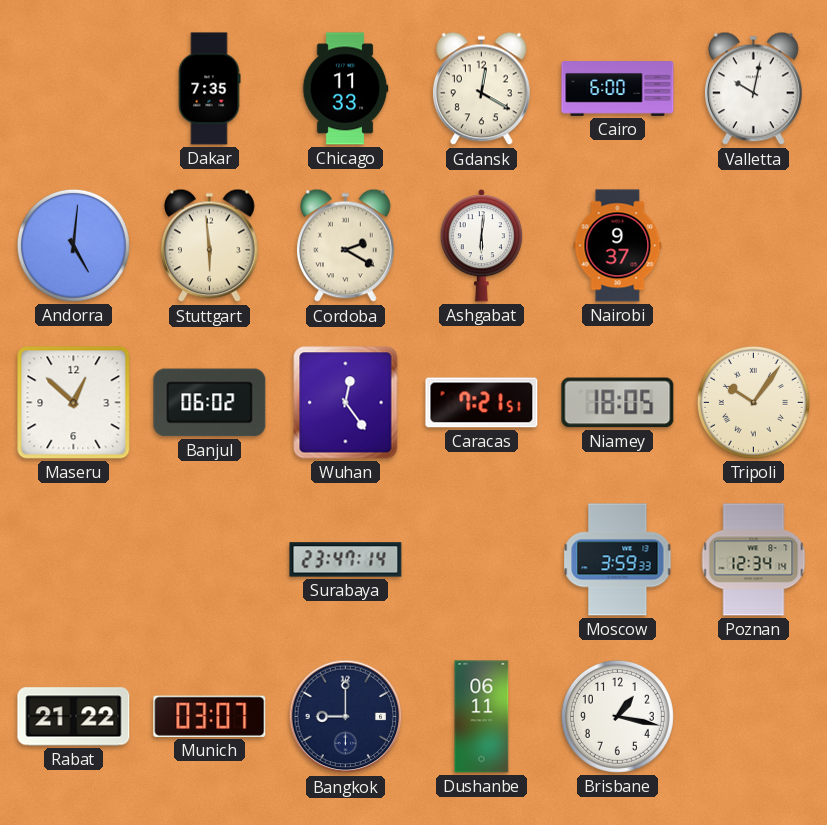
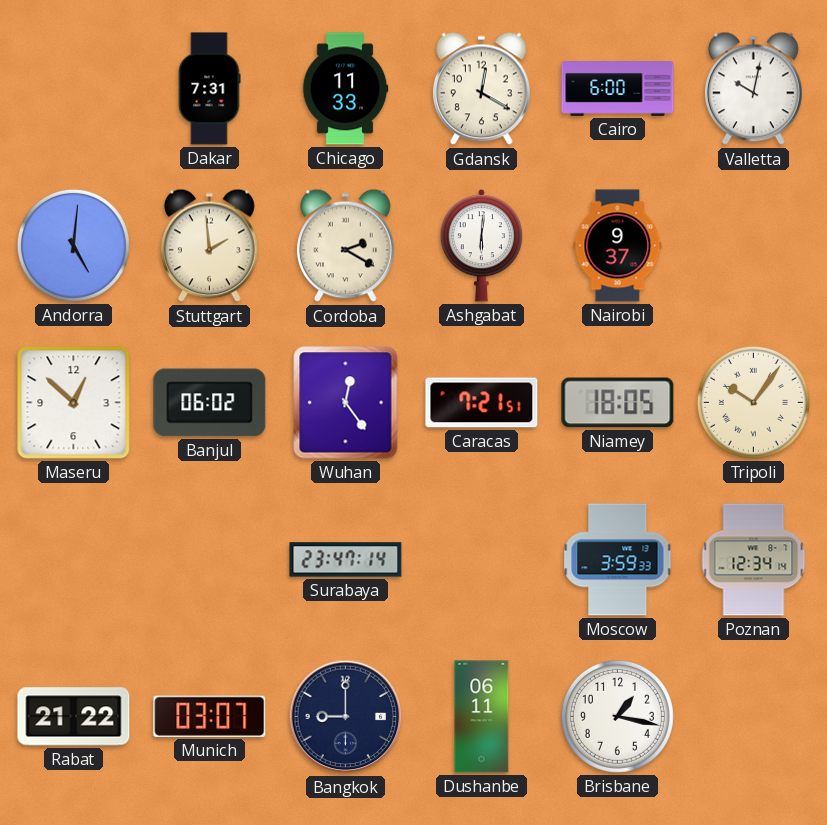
Dakar: 7:35 -> 7:31
Stuttgart: 5:59 -> 1:59
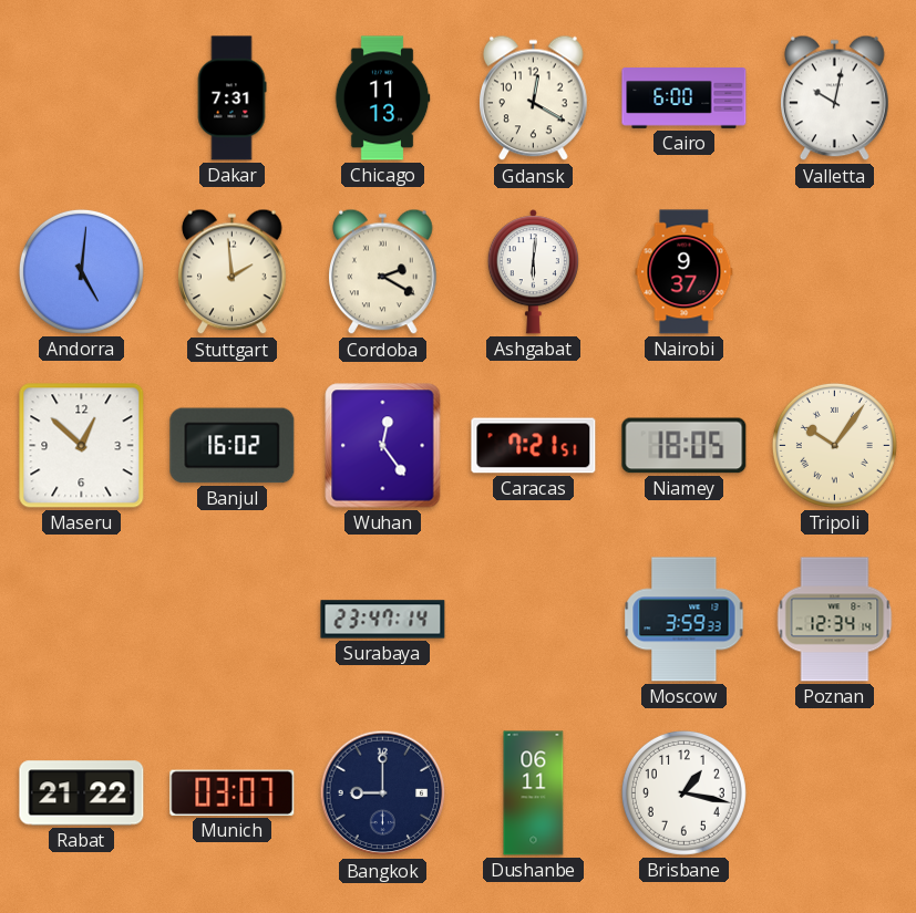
Chicago: 11:33 -> 11:13
Banjul: 06:02 -> 16:02
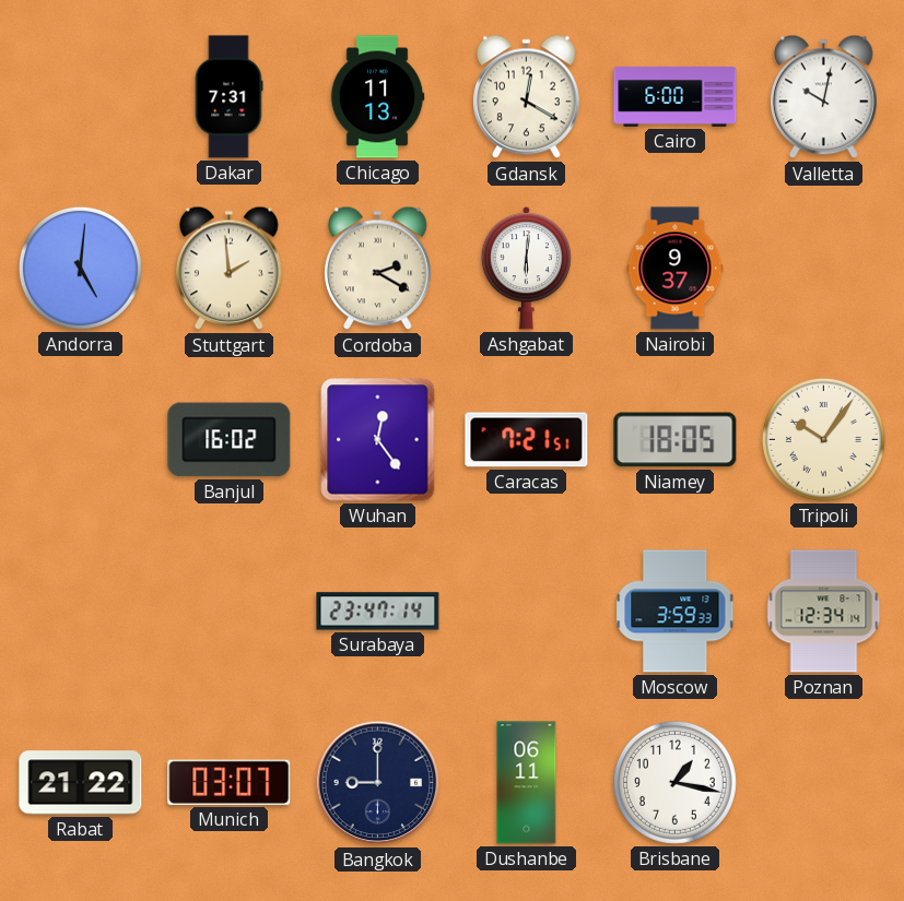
Maseru: 12:52 -> none
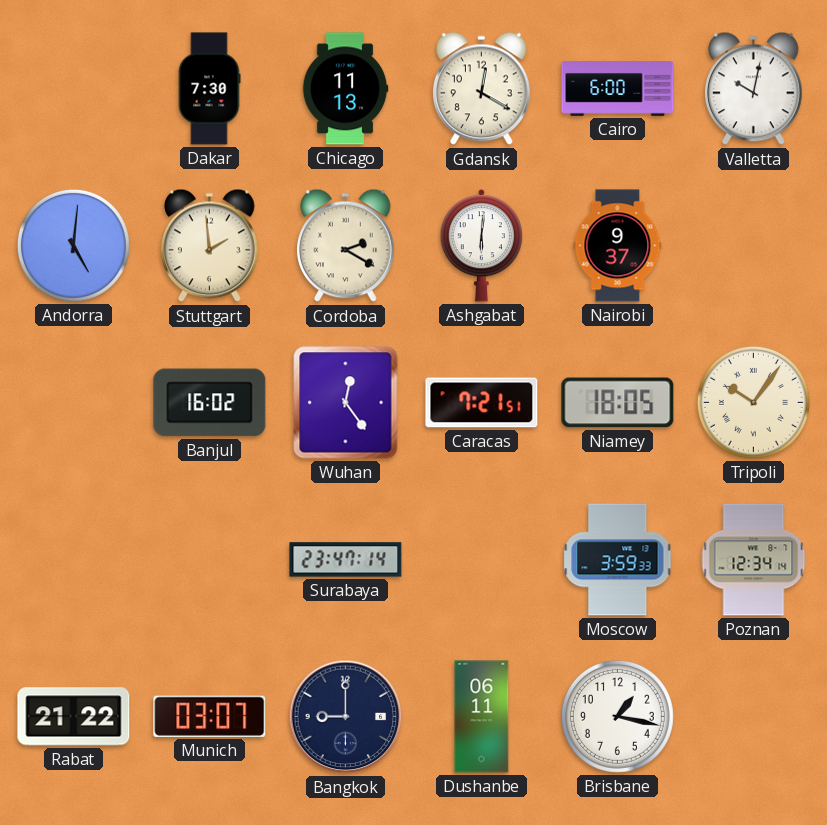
Dakar: 7:31 -> 7:30
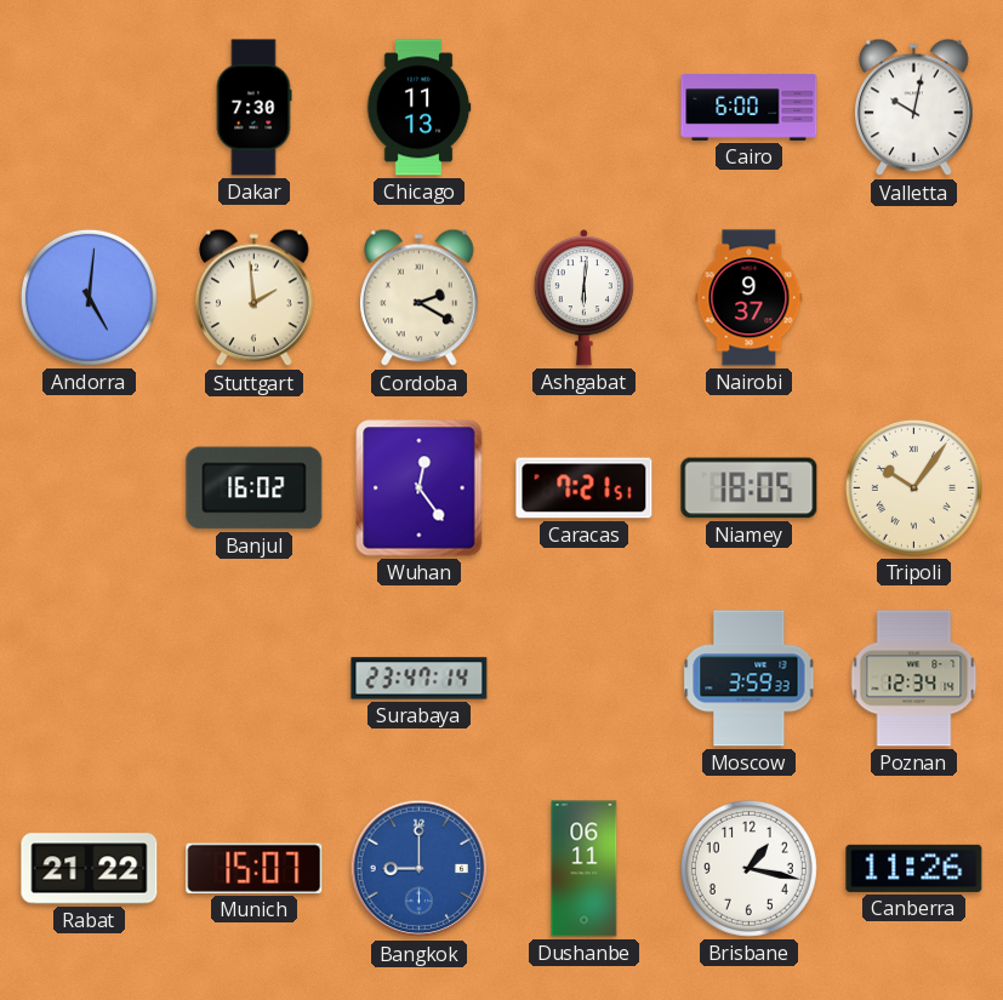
Gdansk: 12:20 -> none
Munich: 03:07 -> 15:07
Bangkok dial: navy -> blue
Canberra: none -> 11:26
